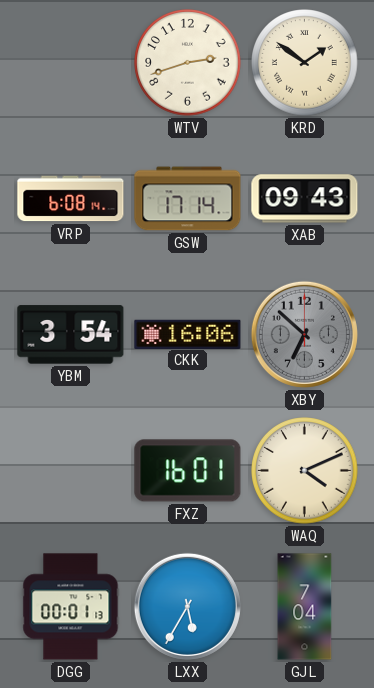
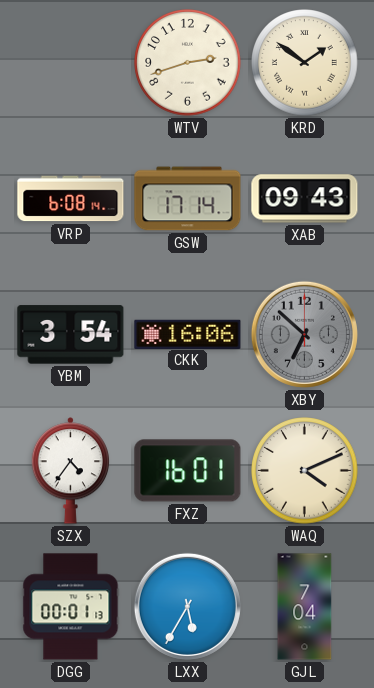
SZX: none -> 4:36
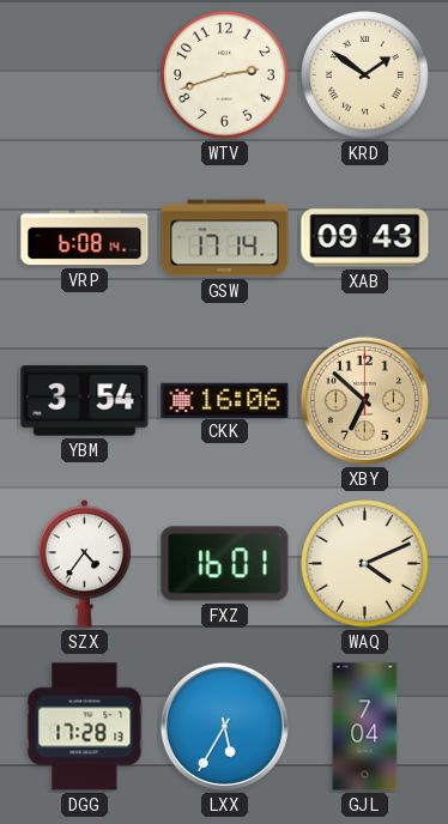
XBY dial: grey -> champagne
DGG: 00:01 -> 17:28
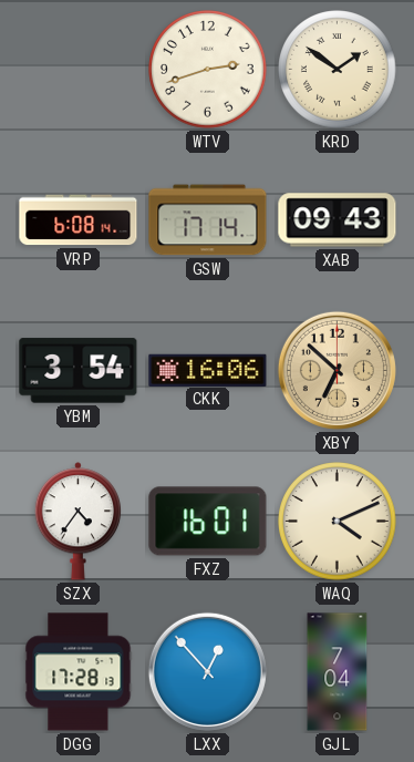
LXX: 5:35 -> 12:53
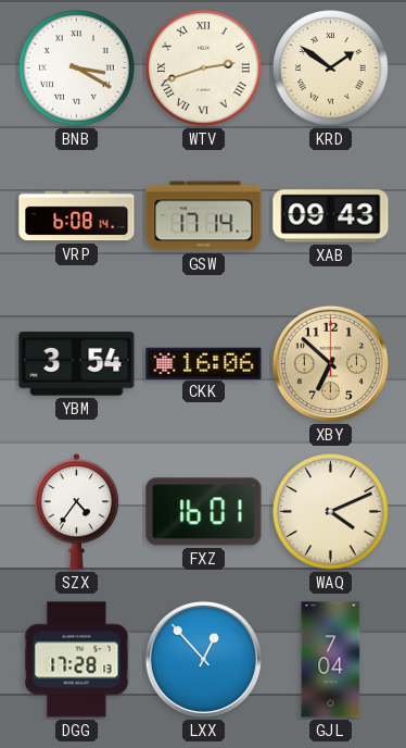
BNB: none -> 3:20
WTV numerals: Arabic -> Roman
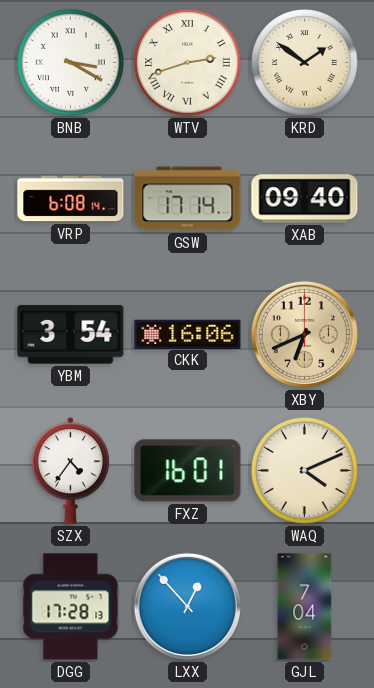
XAB: 09:43 -> 09:40
XBY: 6:52 -> 6:41
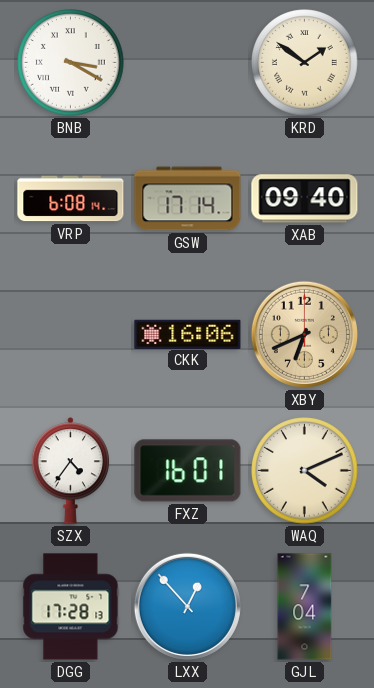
WTV: 2:42 -> none
YBM: 3:54 -> none
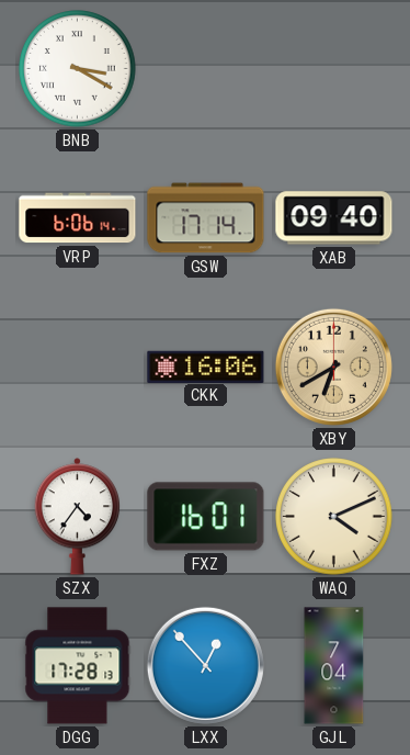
KRD: 1:51 -> none
VRP: 6:08 -> 6:06
XBY: 6:41 -> 6:40
